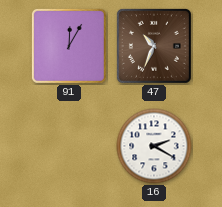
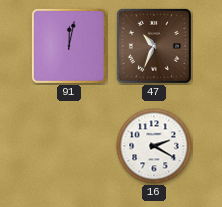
91: 12:05 -> 12:02
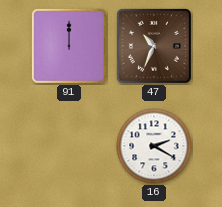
91: 12:02 -> 12:00
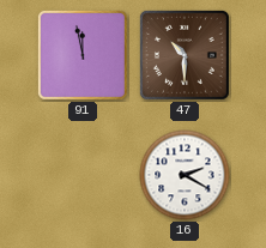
91: 12:00 -> 11:58
47: 10:34 -> 10:30
